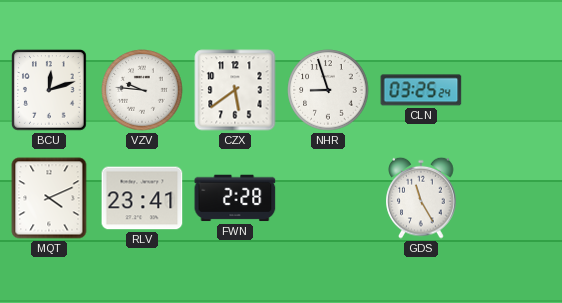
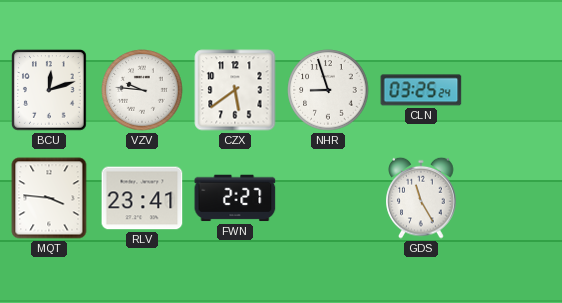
MQT: 4:11 -> 3:46
FWN: 2:28 -> 2:27
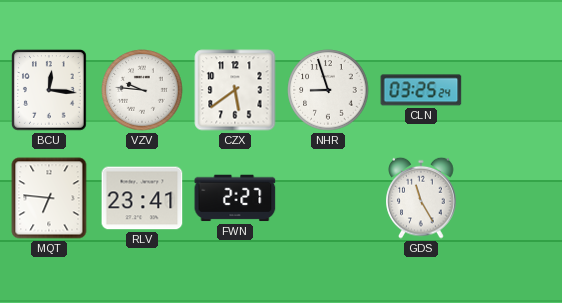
BCU: 12:12 -> 12:16
MQT: 3:46 -> 6:46
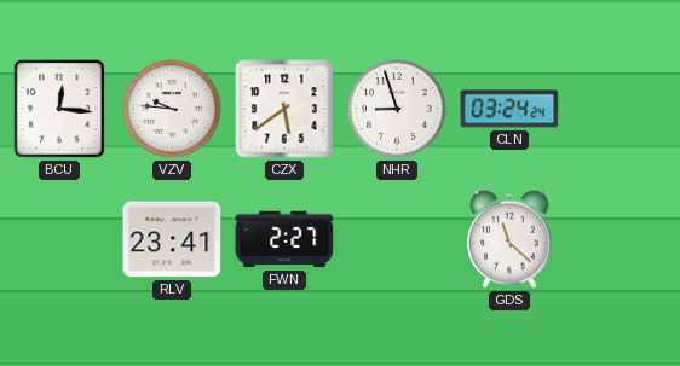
CLN: 03:25 -> 03:24
MQT: 6:46 -> none
GDS: 11:25 -> 11:22
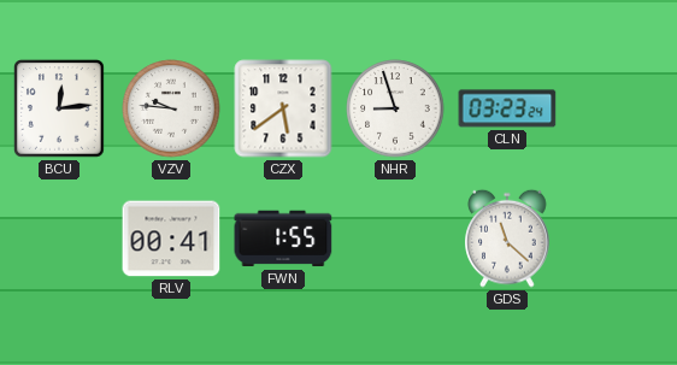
BCU: 12:16 -> 12:14
CLN: 03:24 -> 03:23
RLV: 23:41 -> 00:41
FWN: 2:27 -> 1:55
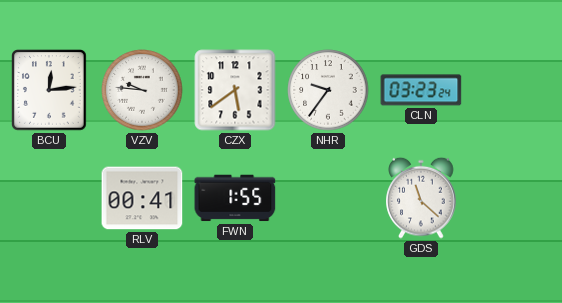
NHR: 8:57 -> 9:36
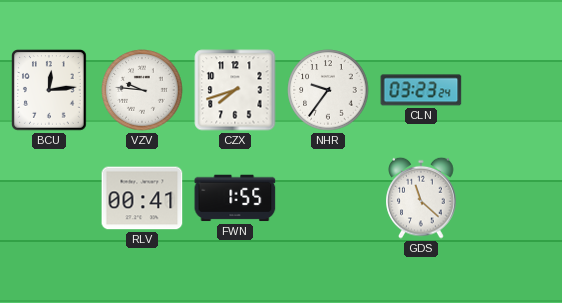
CZX: 5:39 -> 7:42
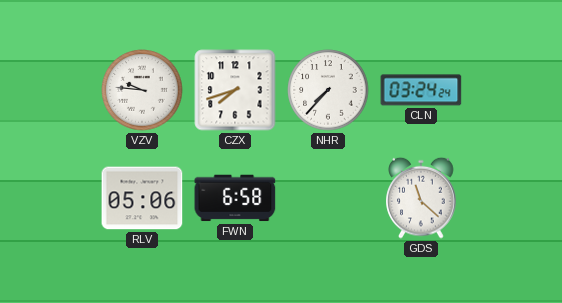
BCU: 12:14 -> none
NHR: 9:36 -> 7:37
CLN: 03:23 -> 03:24
RLV: 00:41 -> 05:06
FWN: 1:55 -> 6:58
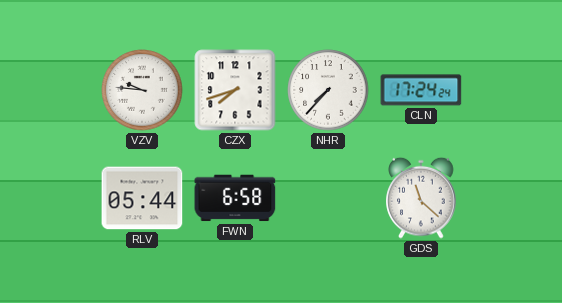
CLN: 03:24 -> 17:24
RLV: 05:06 -> 05:44
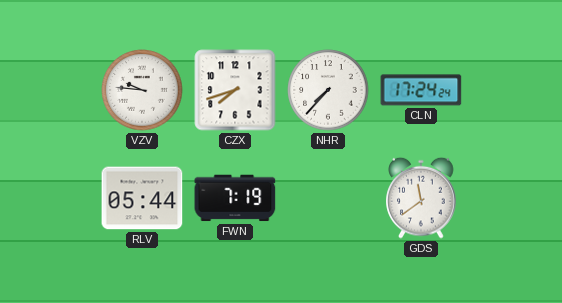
FWN: 6:58 -> 7:19
GDS: 11:22 -> 11:39
